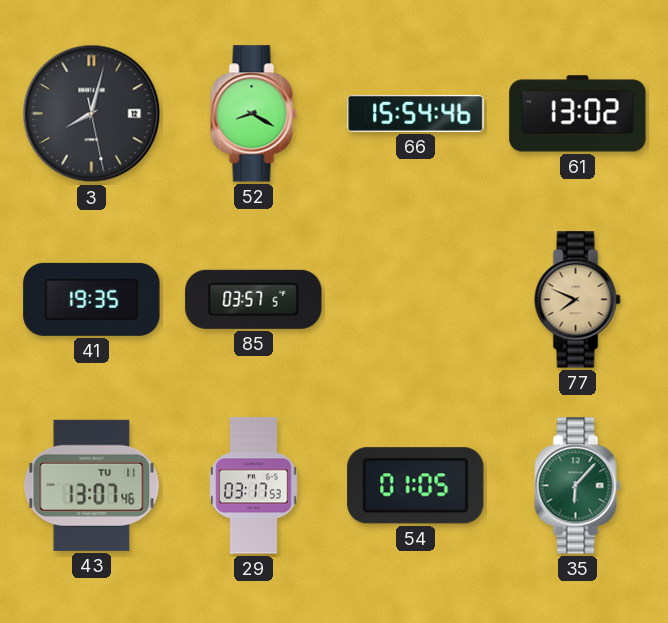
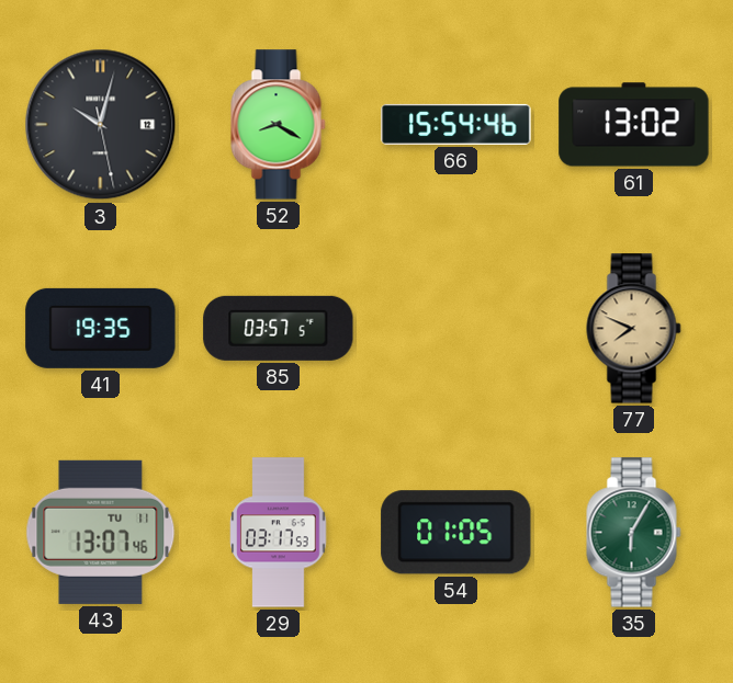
3: 8:02 -> 10:02
35: 6:07 -> 6:05
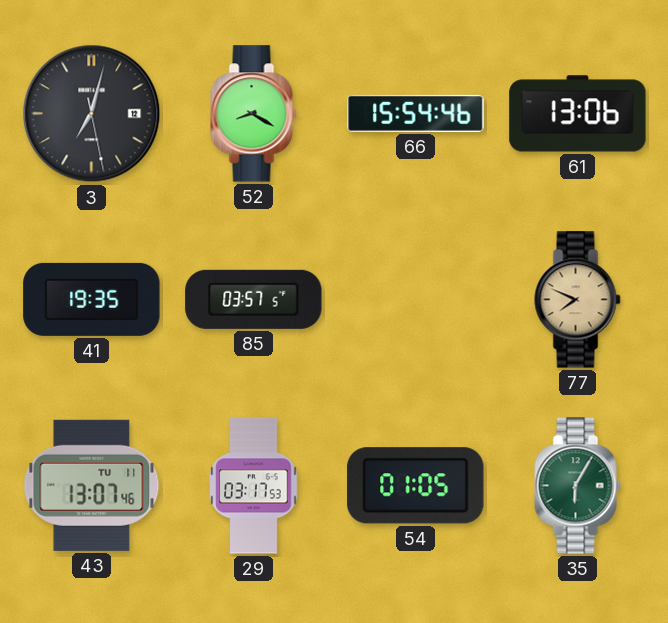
3: 10:02 -> 7:02
61: 13:02 -> 13:06
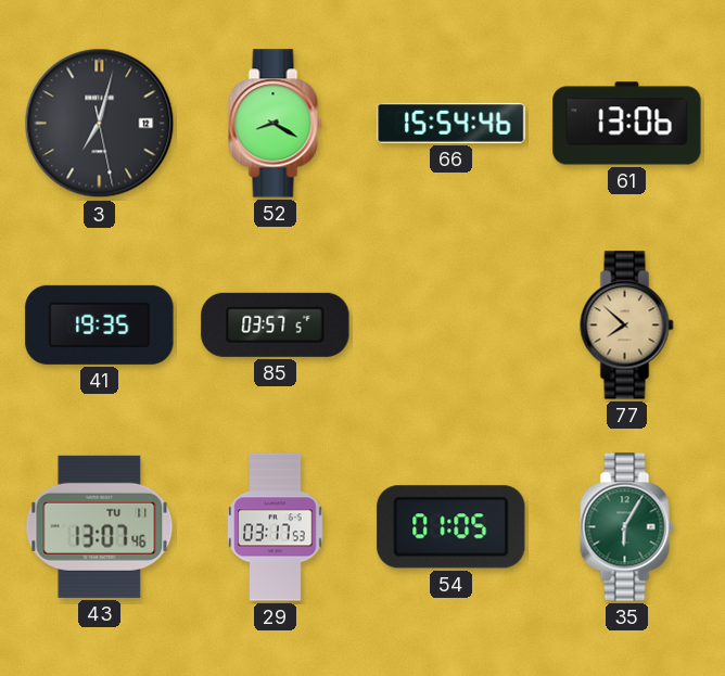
77: 7:49 -> 7:52
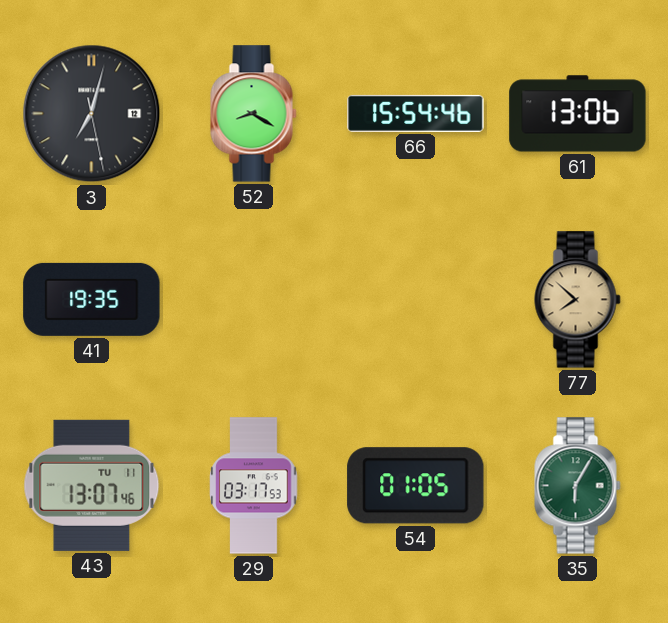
85: 03:57 -> none
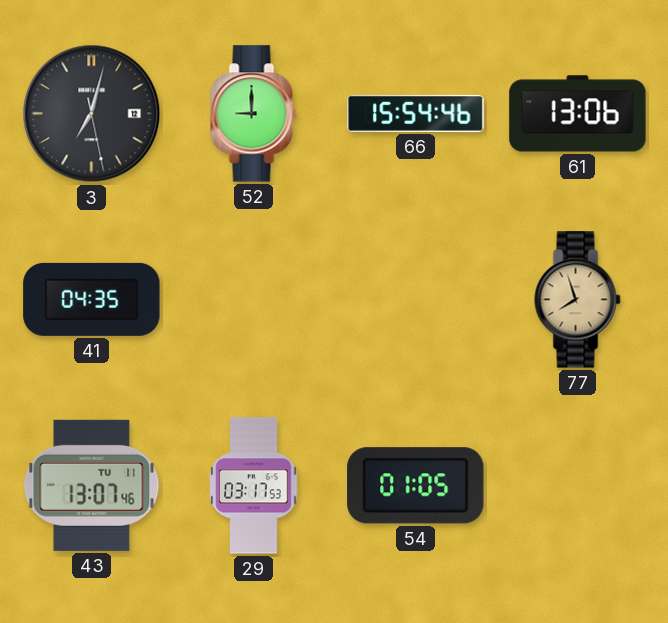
52: 8:20 -> 9:00
41: 19:35 -> 04:35
77: 7:52 -> 7:57
35: 6:05 -> none
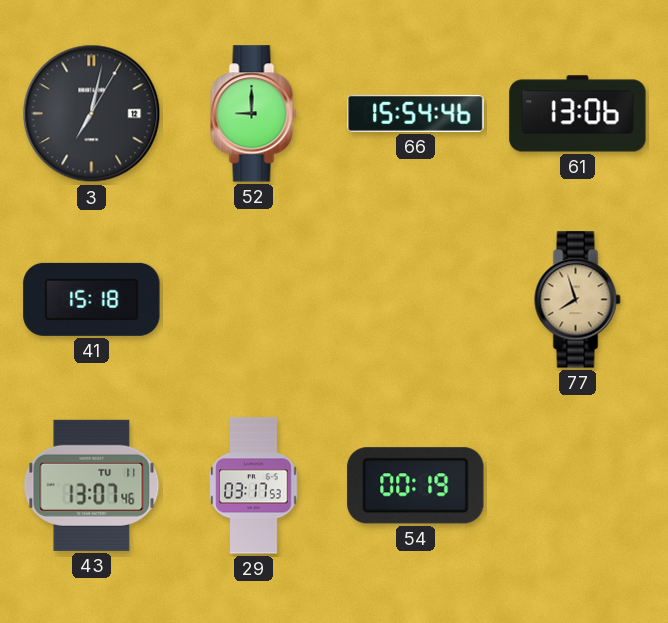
3: 7:02:28 -> 7:02:05
41: 04:35 -> 15:18
54: 01:05 -> 00:19
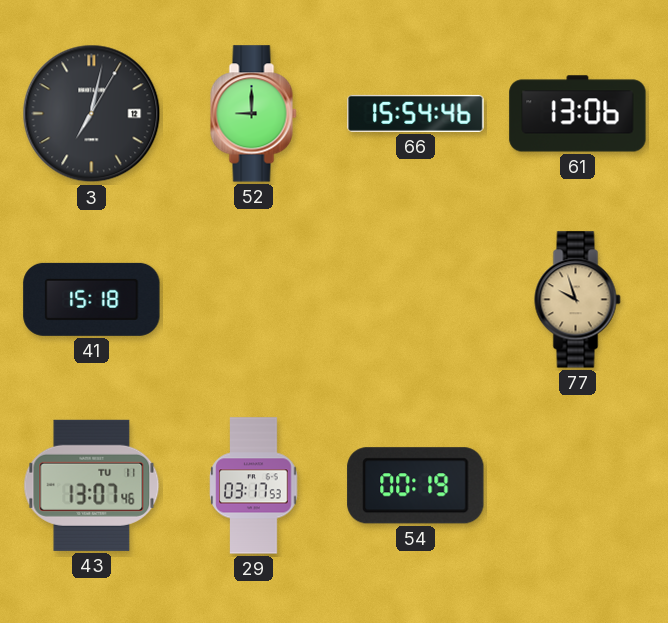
77: 7:57 -> 9:57
